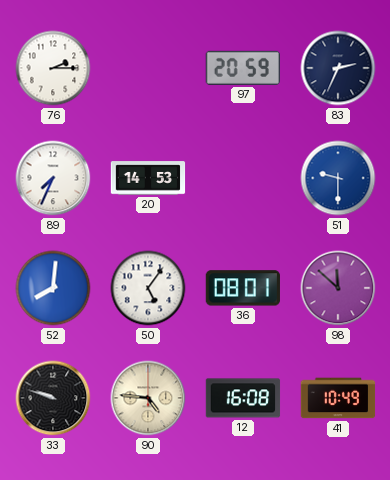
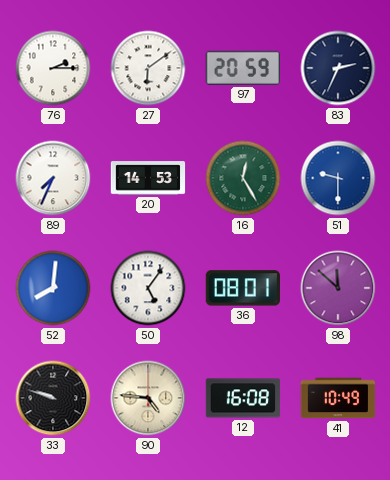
27: none -> 6:09
16: none -> 12:25
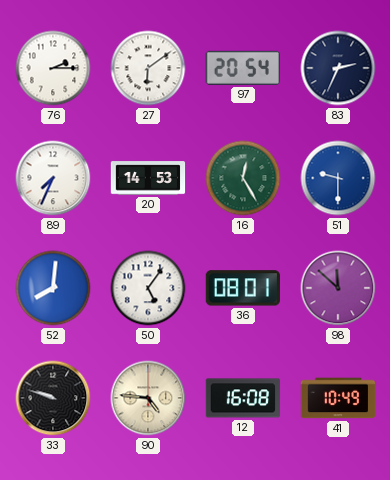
97: 20:59 -> 20:54
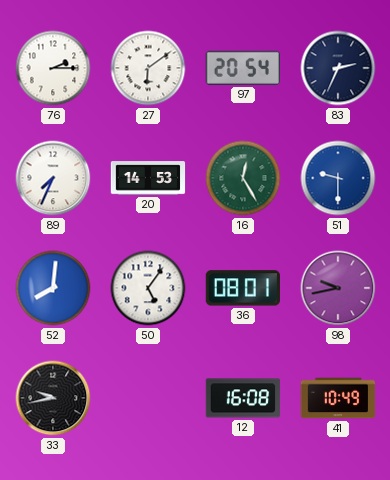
98: 11:52 -> 9:43
33: 9:48 -> 9:43
90: 4:46 -> none
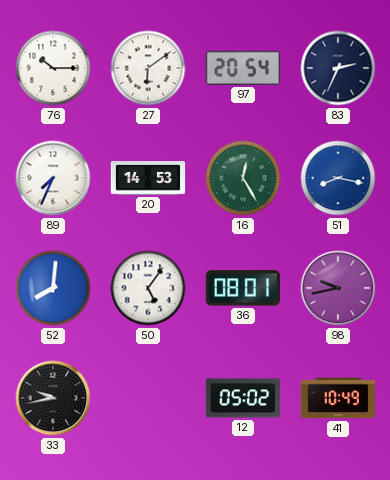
76: 2:15 -> 10:15
51: 9:30 -> 8:17
12: 16:08 -> 05:02
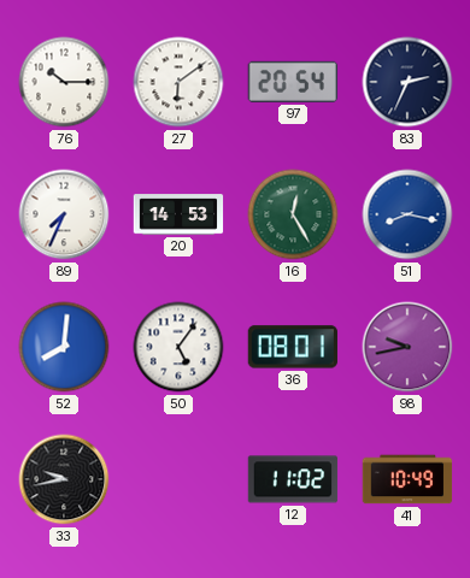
12: 05:02 -> 11:02
